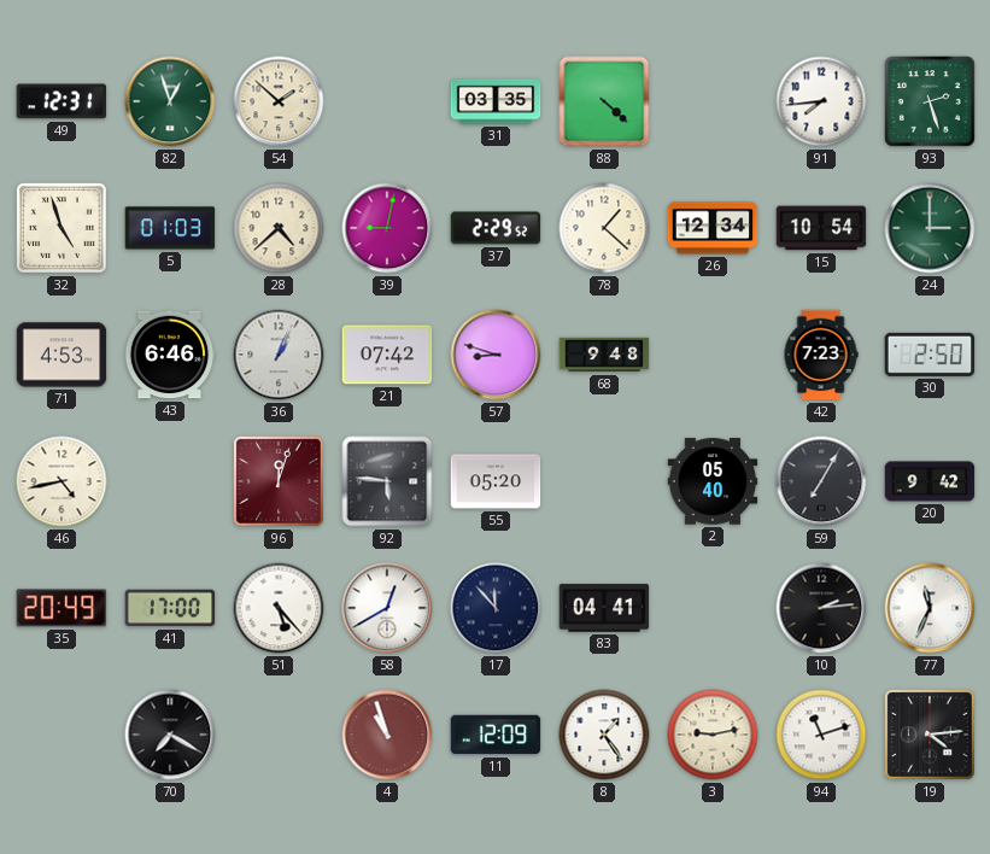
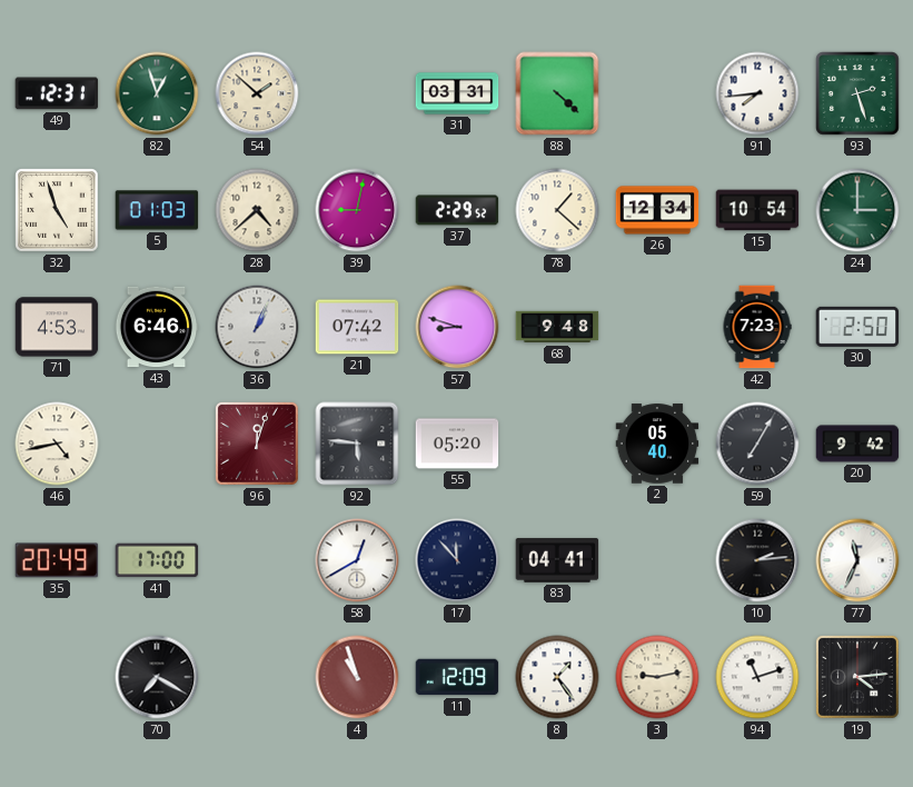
31: 03:35 -> 03:31
51: 5:23 -> none
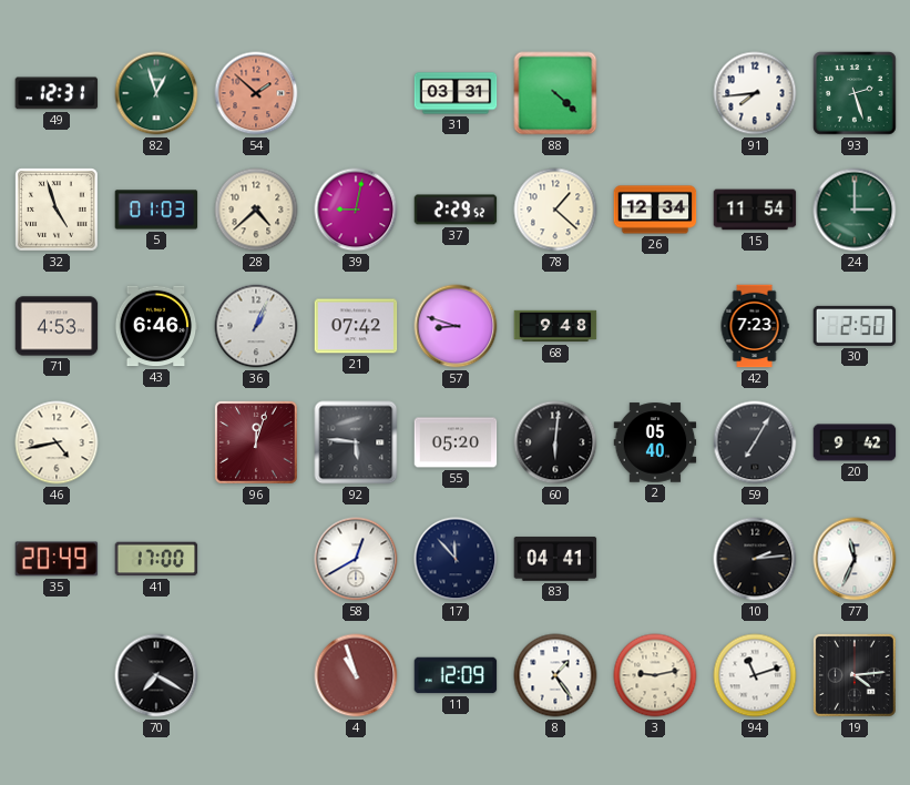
54 dial: cream -> salmon
15: 10:54 -> 11:54
60: none -> 6:01
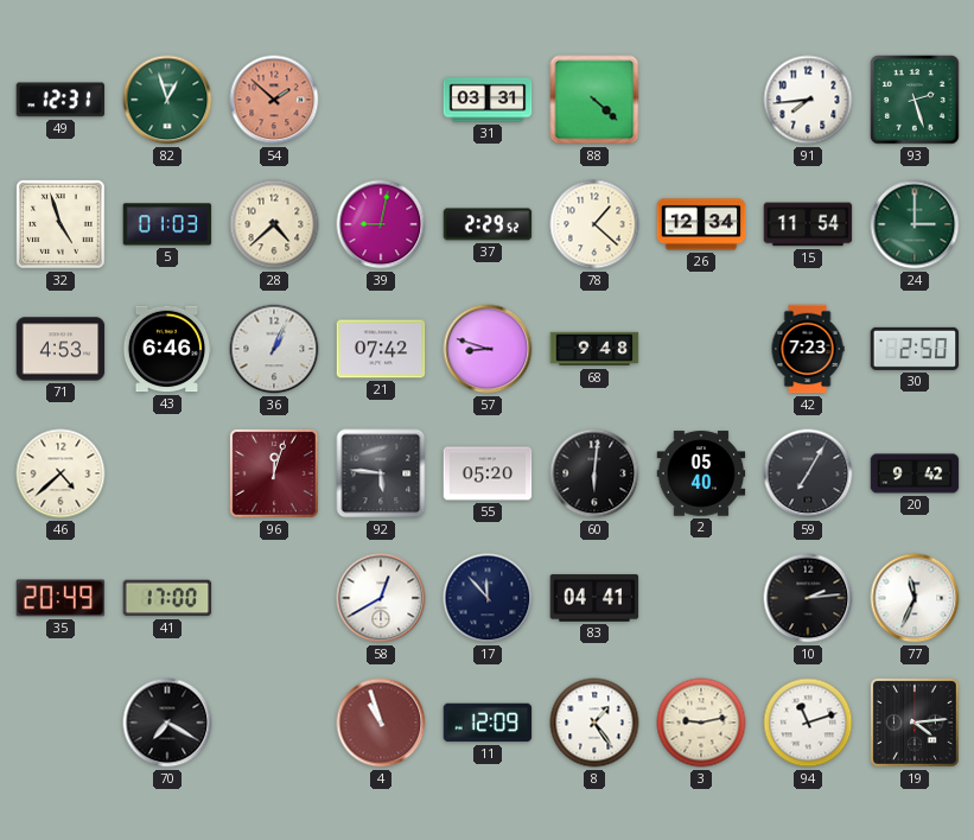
46: 4:43 -> 4:38
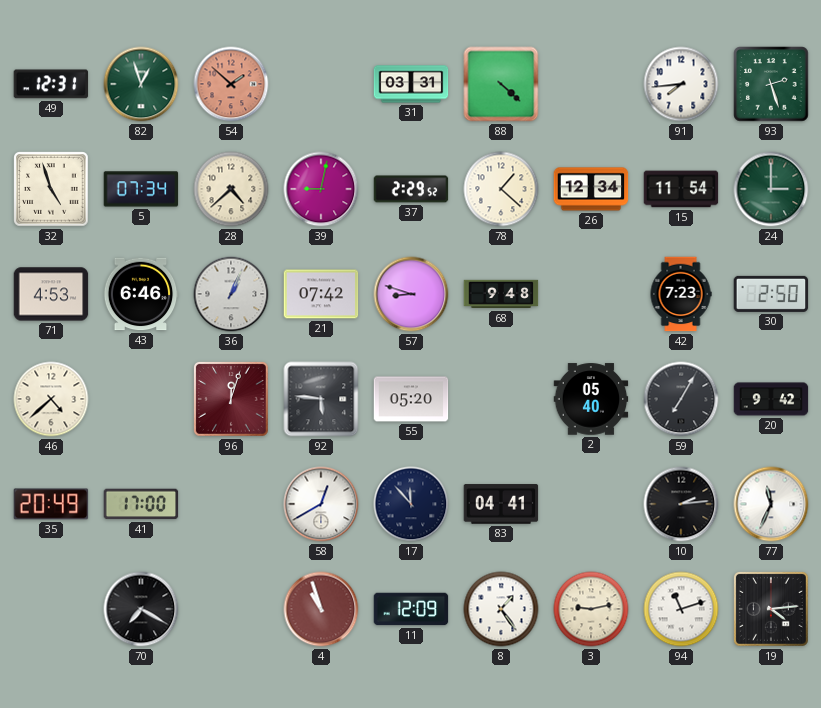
5: 01:03 -> 07:34
60: 6:01 -> none
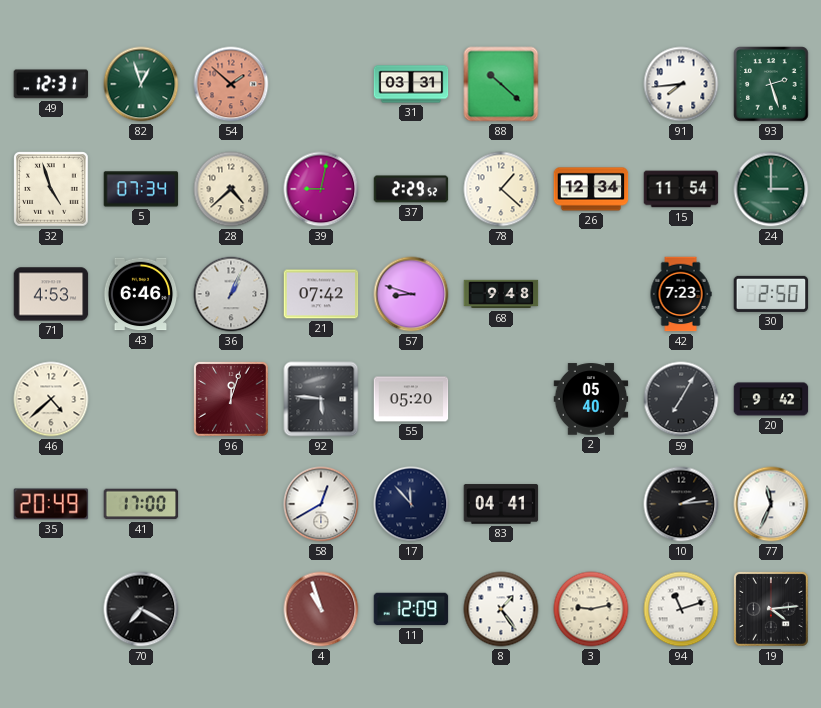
88: 4:22 -> 10:22
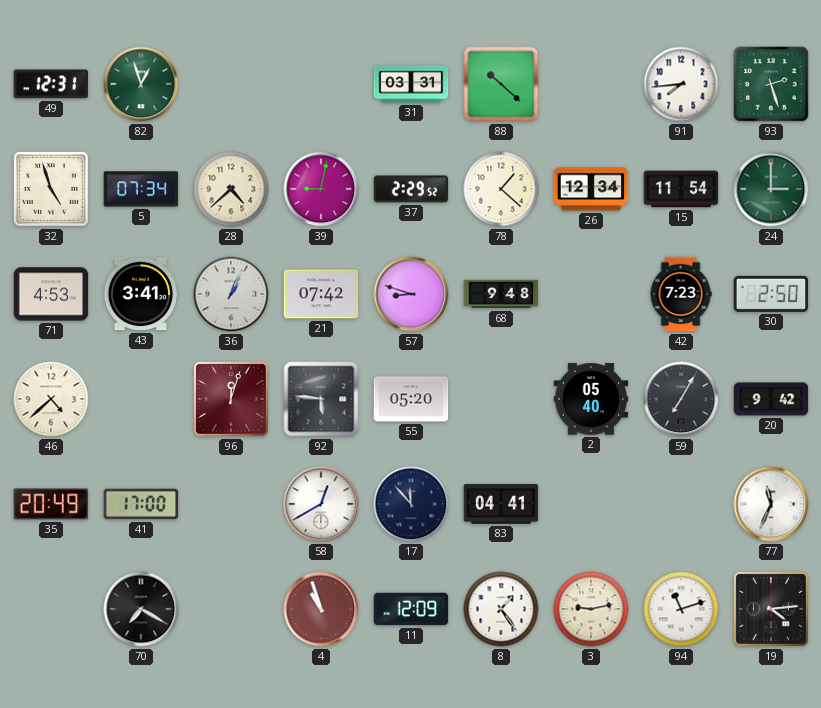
54: 1:52 -> none
43: 6:46 -> 3:41
10: 2:14 -> none
